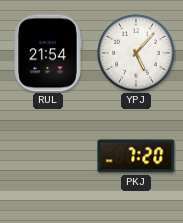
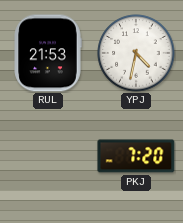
RUL: 21:54 -> 21:53
YPJ: 5:07 -> 4:32
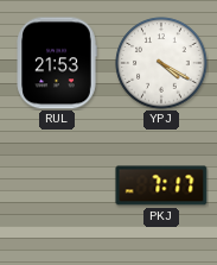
YPJ: 4:32 -> 4:20
PKJ: 7:20 -> 7:17
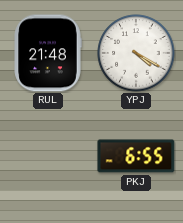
RUL: 21:53 -> 21:48
PKJ: 7:17 -> 6:55
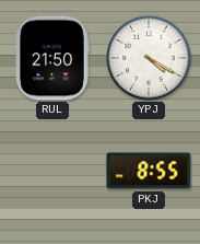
RUL: 21:48 -> 21:50
PKJ: 6:55 -> 8:55
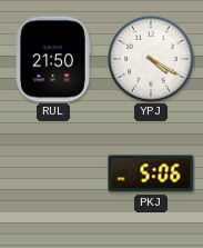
PKJ: 8:55 -> 5:06
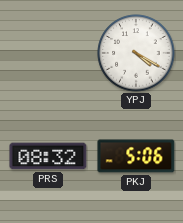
RUL: 21:50 -> none
PRS: none -> 08:32
